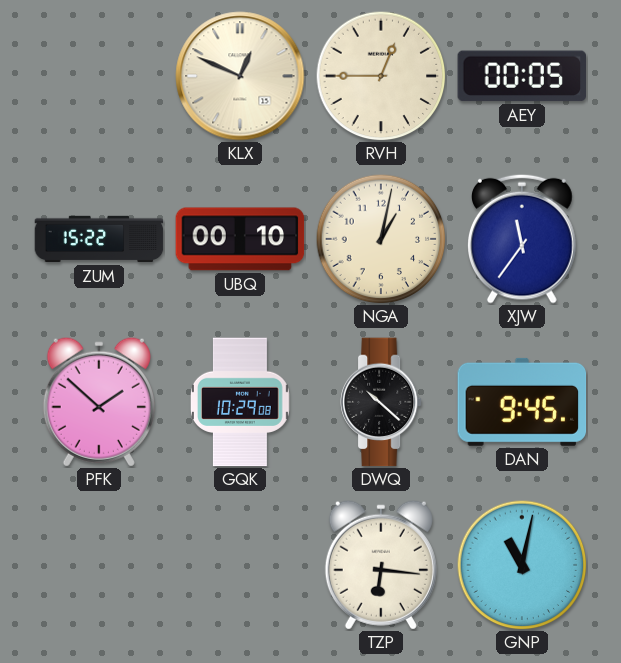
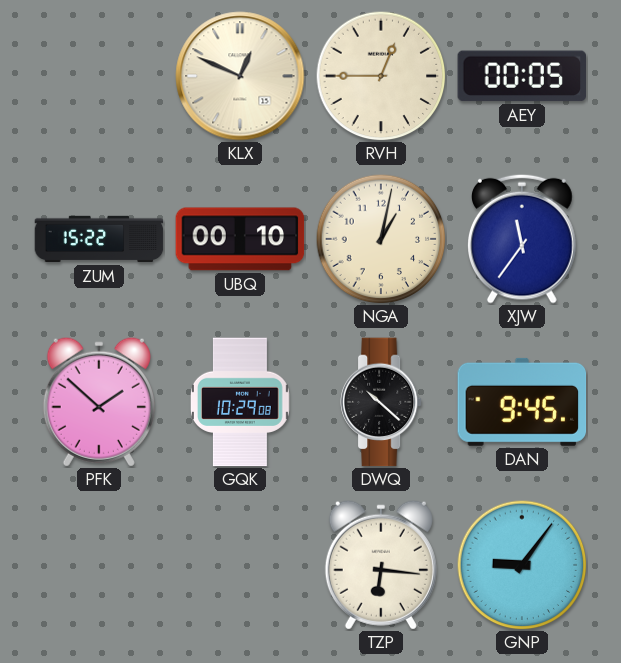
GNP: 11:02 -> 9:06
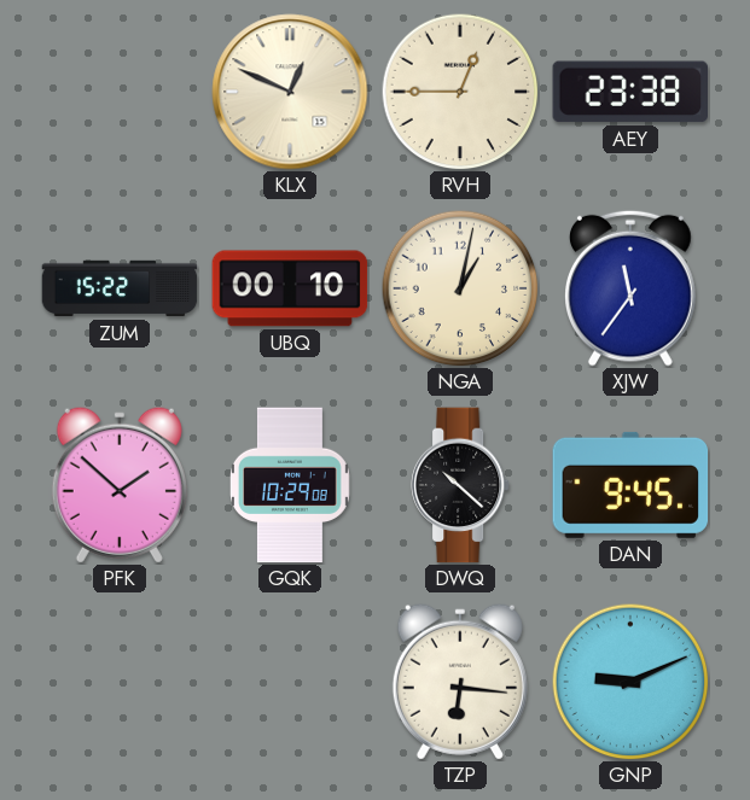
AEY: 00:05 -> 23:38
GNP: 9:06 -> 9:11
